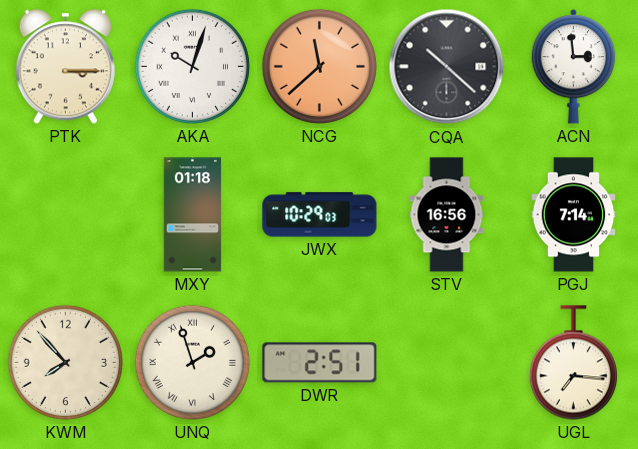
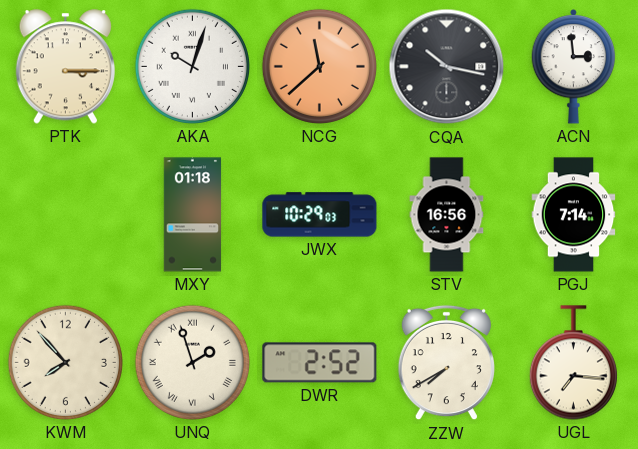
CQA: 10:22 -> 10:17
DWR: 2:51 -> 2:52
ZZW: none -> 7:40
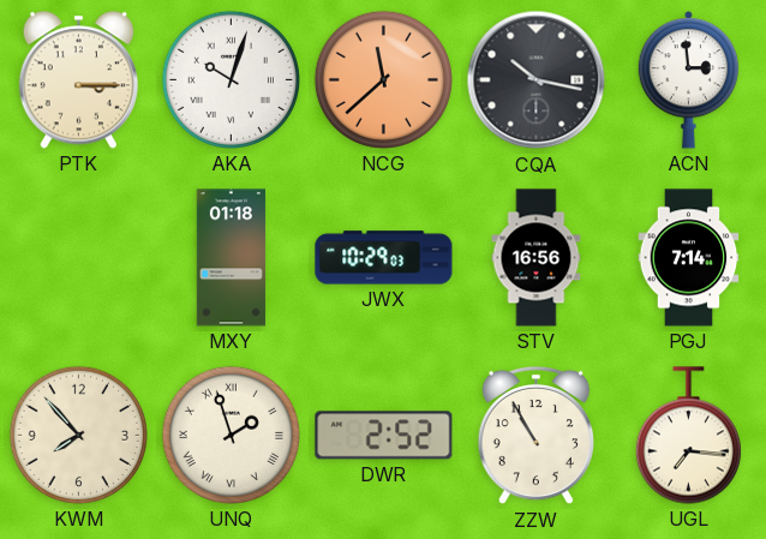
ZZW: 7:40 -> 10:55
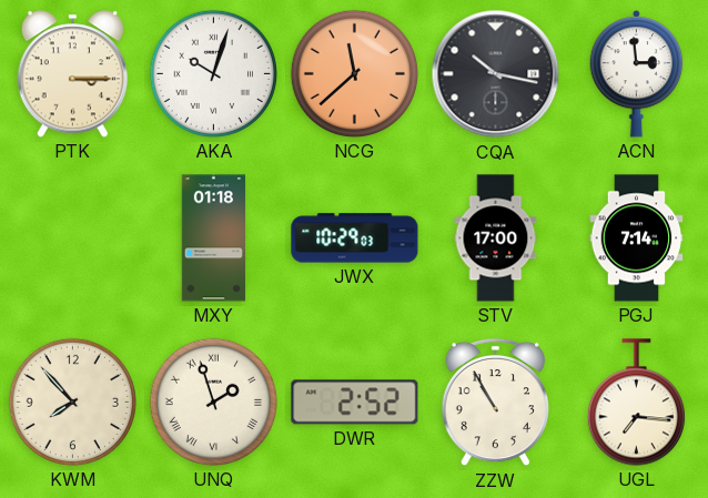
STV: 16:56 -> 17:00
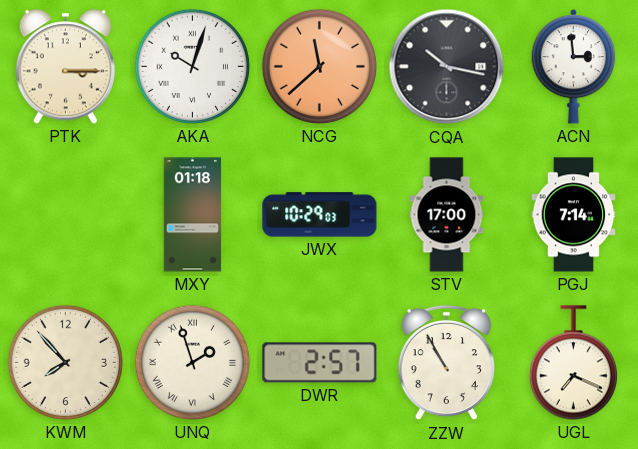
DWR: 2:52 -> 2:57
UGL: 7:16 -> 7:19
